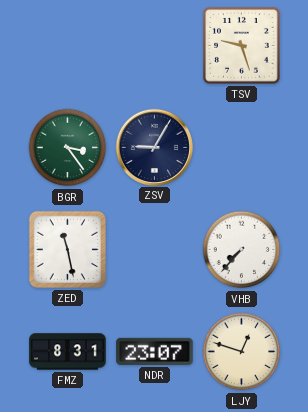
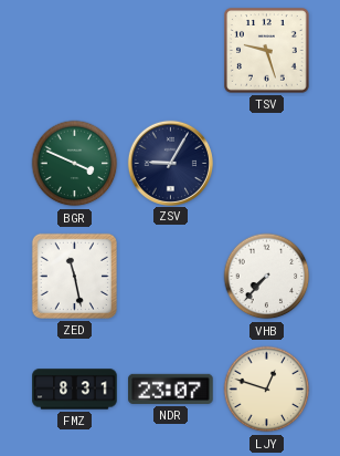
BGR: 3:24 -> 3:49
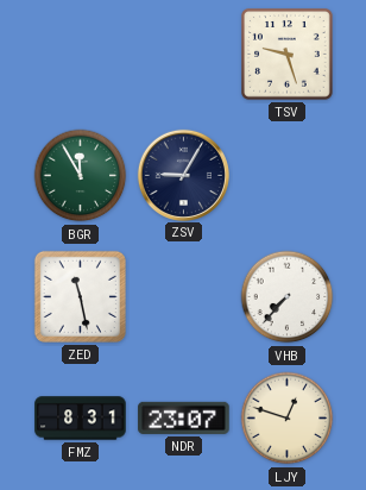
BGR: 3:49 -> 11:55
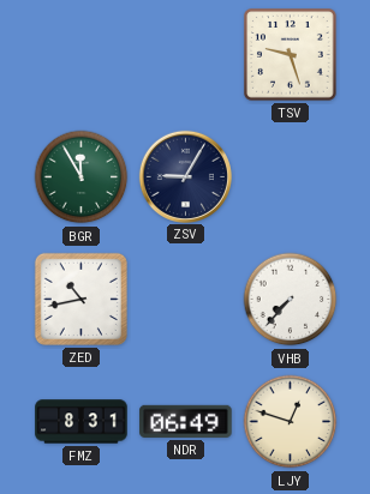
ZED: 11:28 -> 10:43
NDR: 23:07 -> 06:49
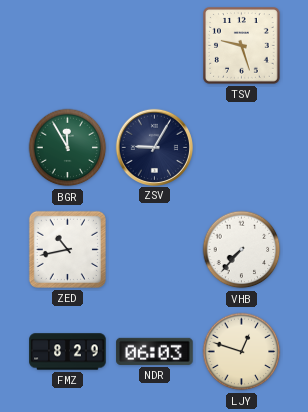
FMZ: 8:31 -> 8:29
NDR: 06:49 -> 06:03
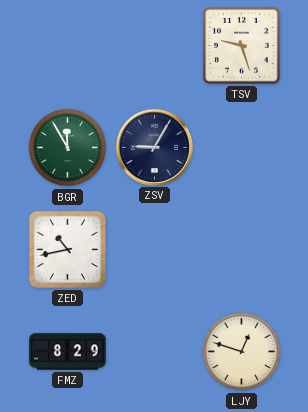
VHB: 7:37 -> none
NDR: 06:03 -> none
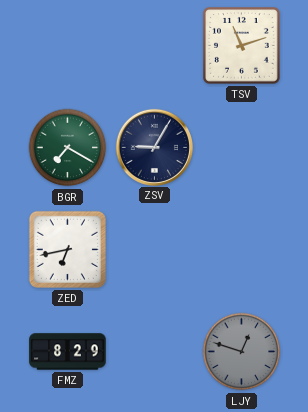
TSV: 9:27 -> 11:12
BGR: 11:55 -> 7:20
ZED: 10:43 -> 6:43
LJY dial: cream -> grey
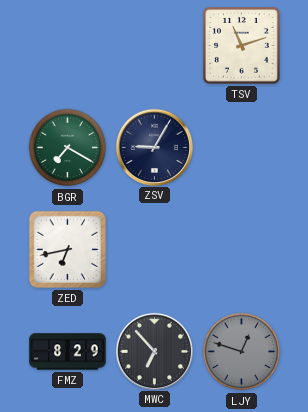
MWC: none -> 6:53
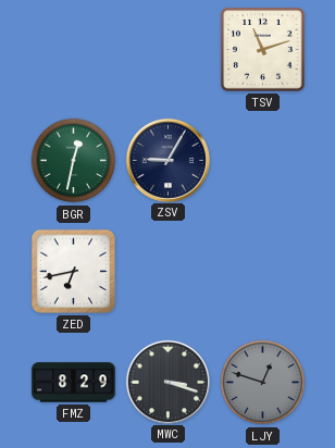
BGR: 7:20 -> 12:32
MWC: 6:53 -> 3:18
